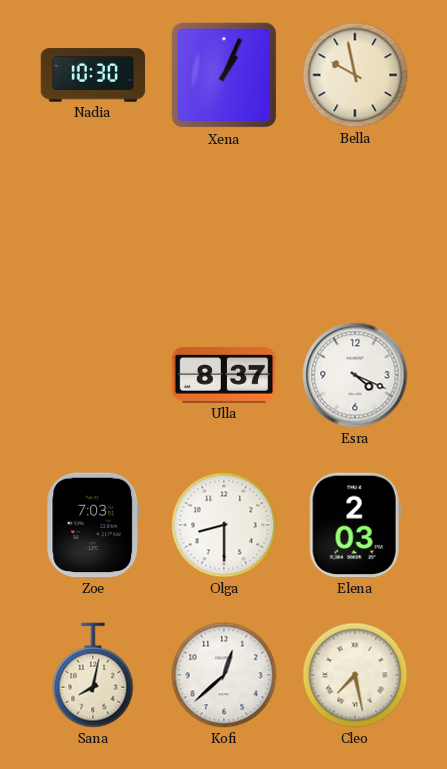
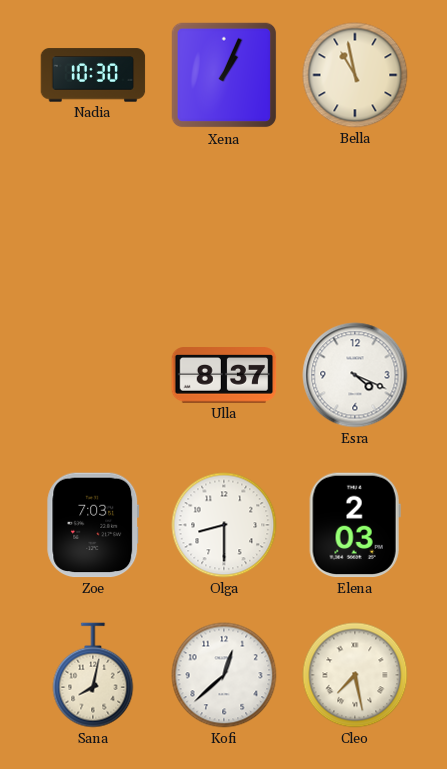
Bella: 9:58 -> 10:58
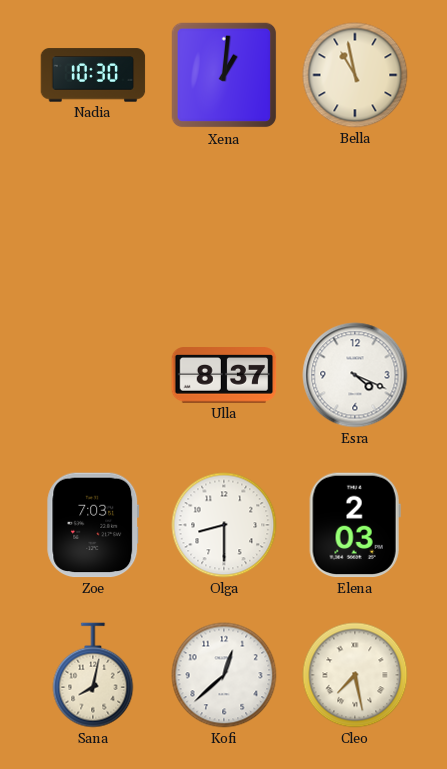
Xena: 1:04 -> 1:01
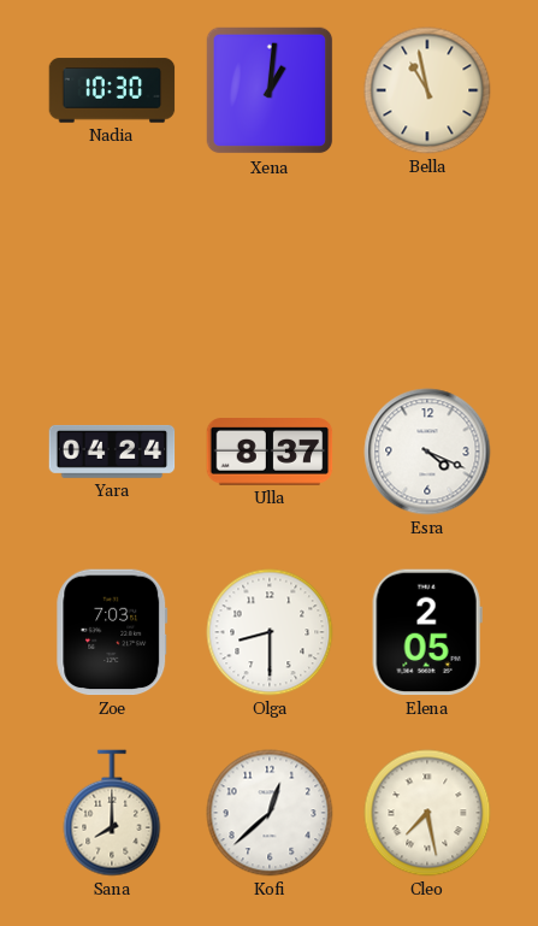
Yara: none -> 04:24
Elena: 2:03 -> 2:05
Sana: 8:02 -> 8:00
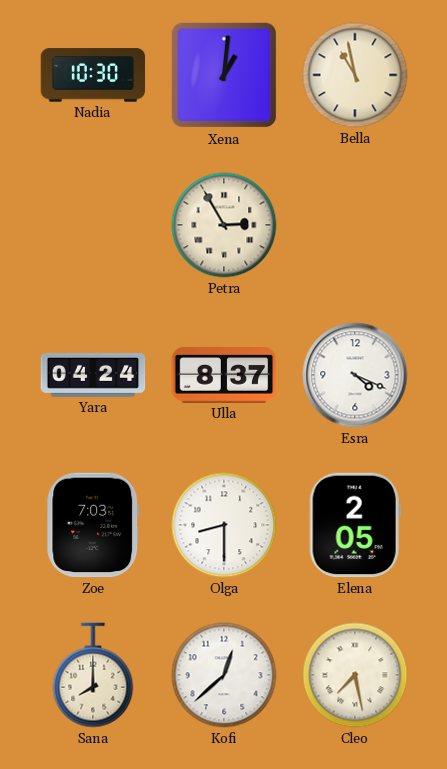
Petra: none -> 2:55
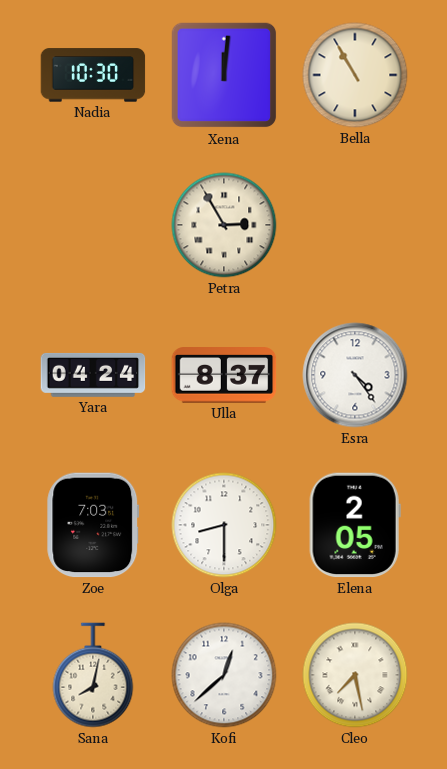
Xena: 1:01 -> 12:01
Bella: 10:58 -> 10:55
Esra: 4:19 -> 4:24
Sana: 8:00 -> 8:02
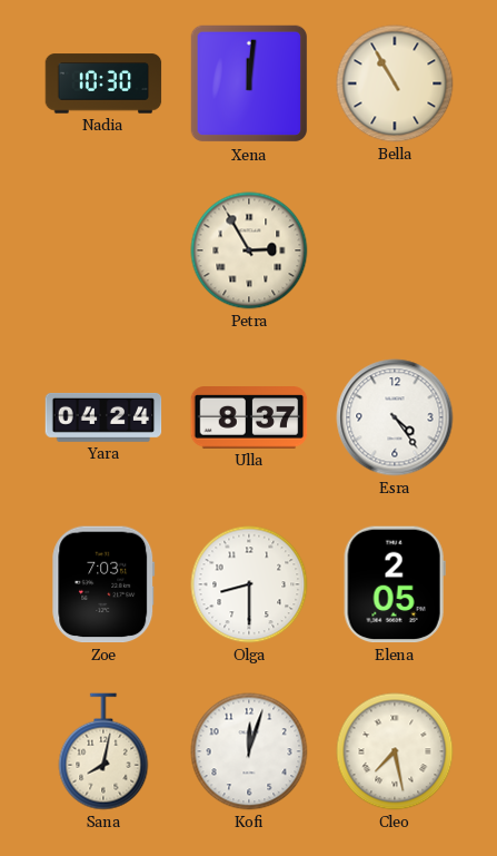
Kofi: 12:38 -> 12:03
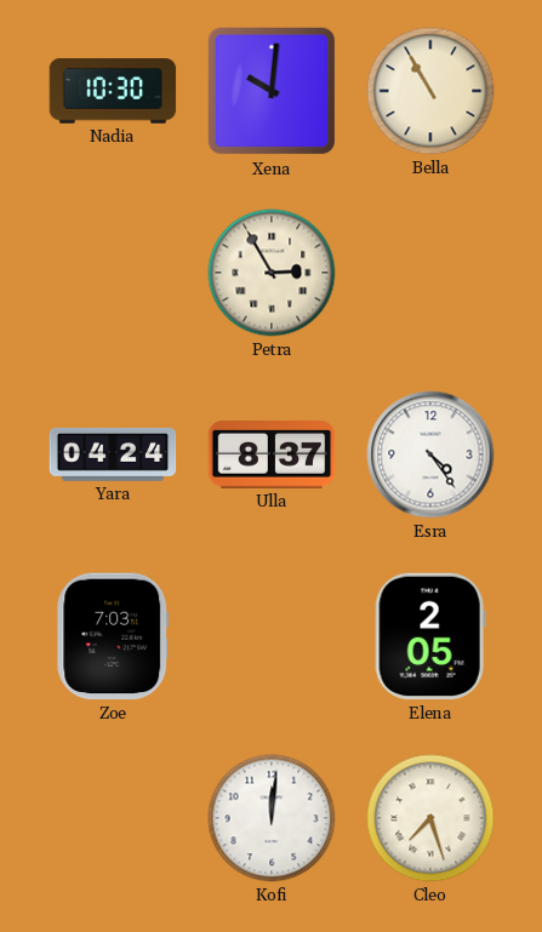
Xena: 12:01 -> 10:01
Olga: 8:30 -> none
Sana: 8:02 -> none
Kofi: 12:03 -> 12:01
Cleo: 7:28 -> 7:27
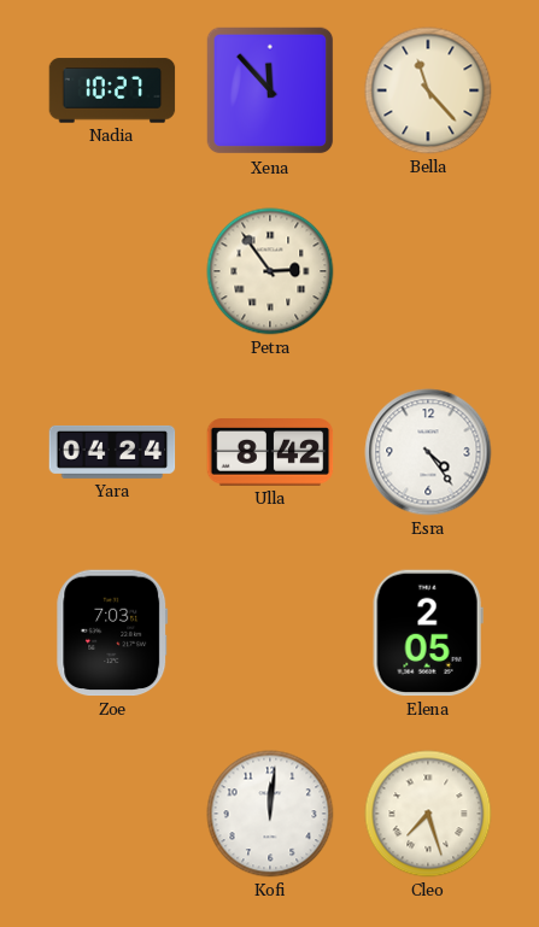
Nadia: 10:30 -> 10:27
Xena: 10:01 -> 11:53
Bella: 10:55 -> 11:23
Petra: 2:55 -> 2:54
Ulla: 8:37 -> 8:42
